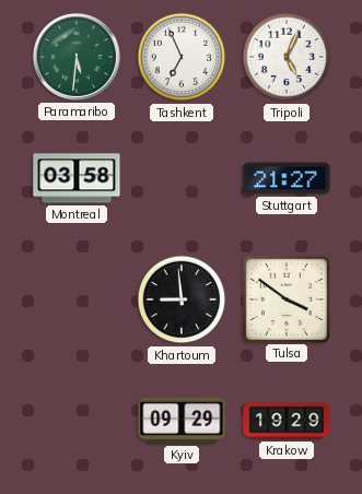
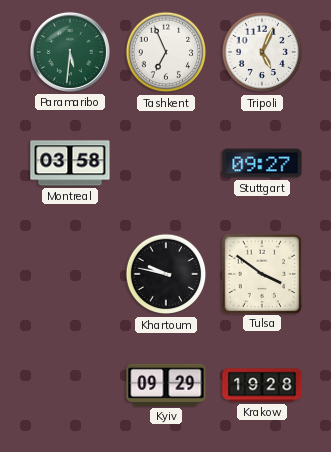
Stuttgart: 21:27 -> 09:27
Khartoum: 8:59 -> 9:47
Krakow: 19:29 -> 19:28
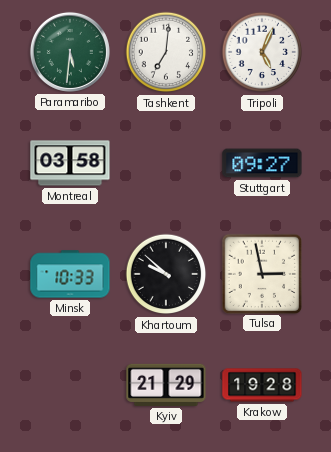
Tashkent: 6:56 -> 7:01
Minsk: none -> 10:33
Khartoum: 9:47 -> 9:52
Tulsa: 3:51 -> 2:58
Kyiv: 09:29 -> 21:29
